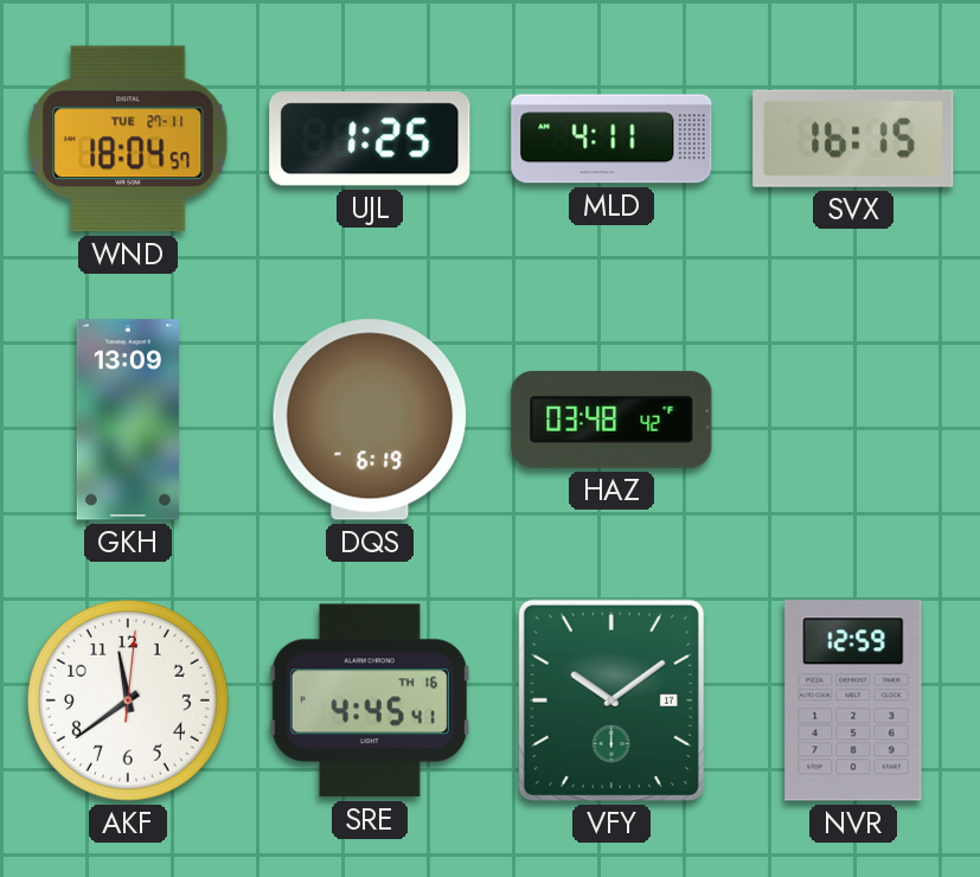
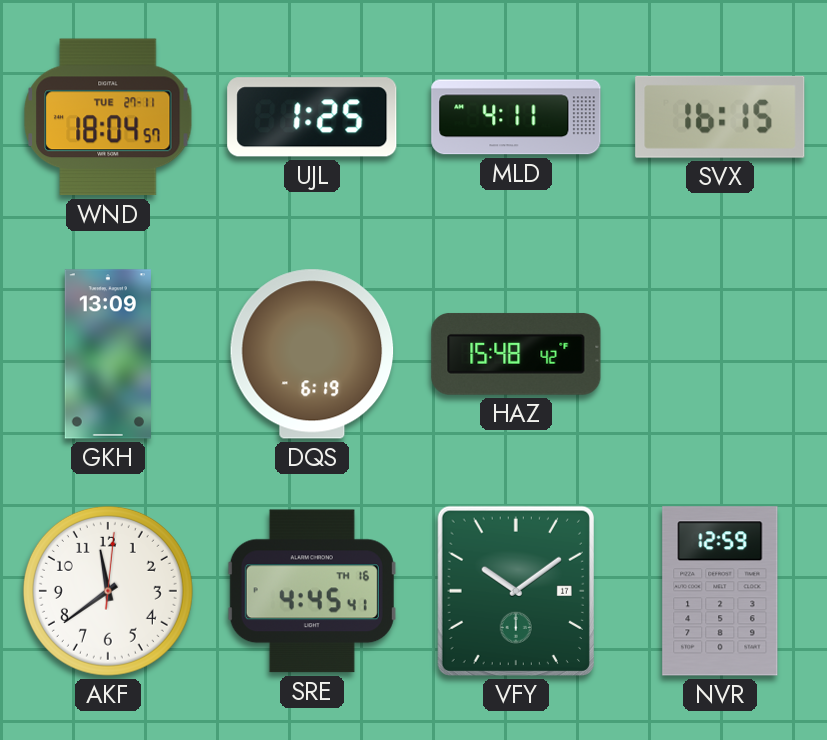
HAZ: 03:48 -> 15:48
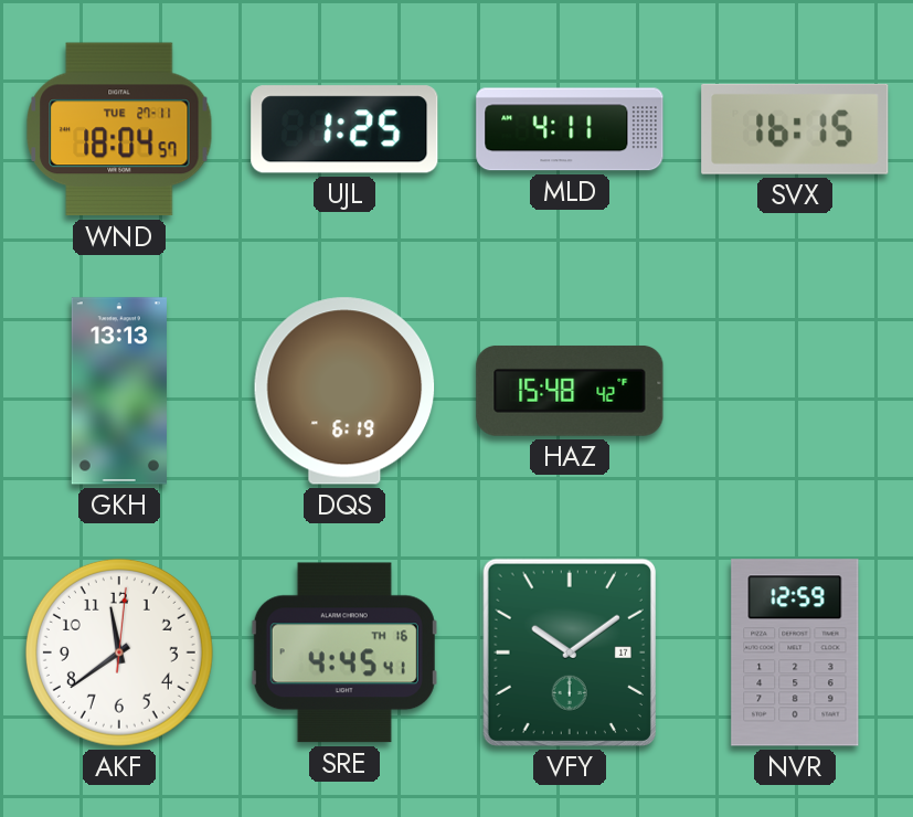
GKH: 13:09 -> 13:13
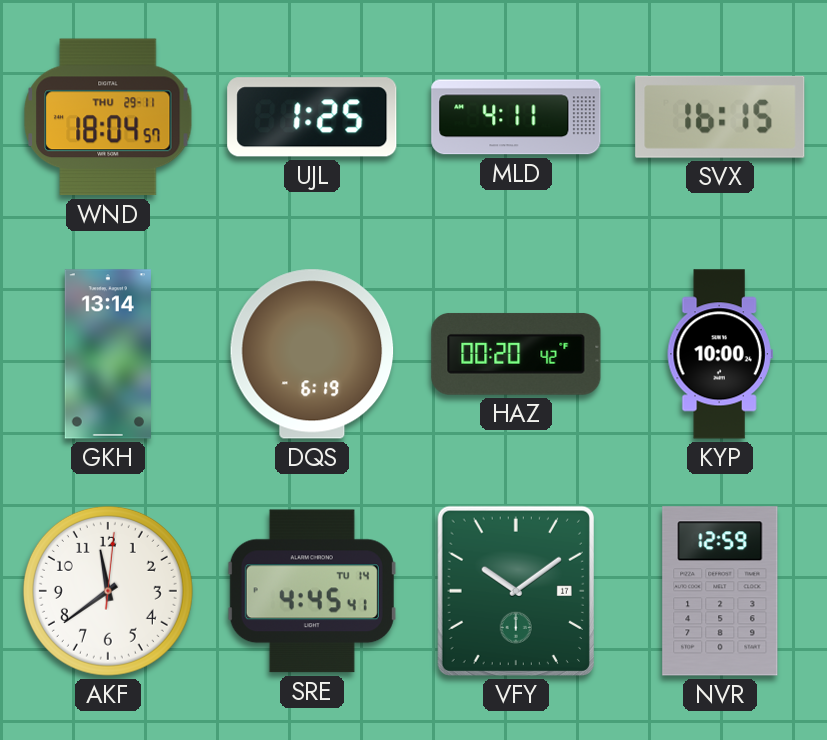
WND date: TUE 27-11 -> THU 29-11
GKH: 13:13 -> 13:14
HAZ: 15:48 -> 00:20
KYP: none -> 10:00
SRE date: TH 16 -> TU 14
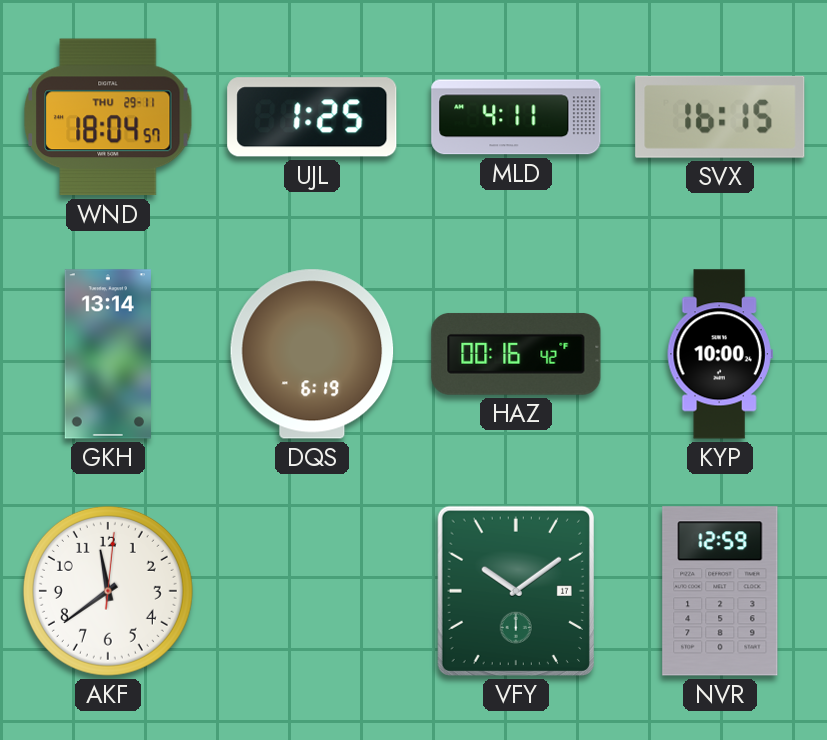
HAZ: 00:20 -> 00:16
SRE: 4:45 -> none
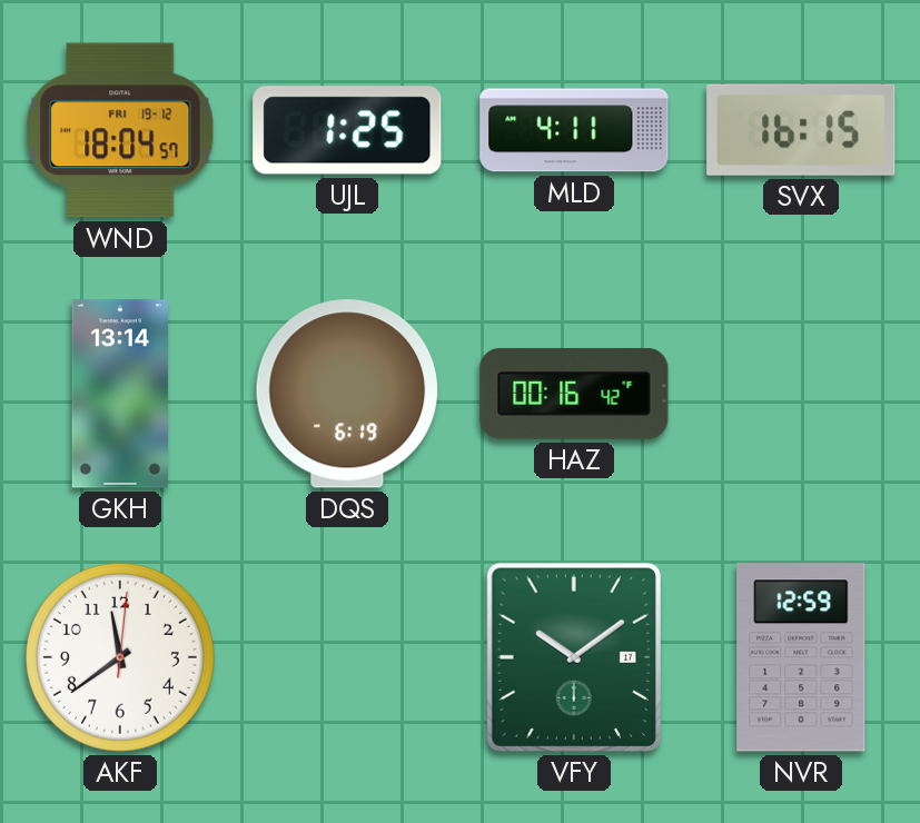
WND date: THU 29-11 -> FRI 19-12
KYP: 10:00 -> none
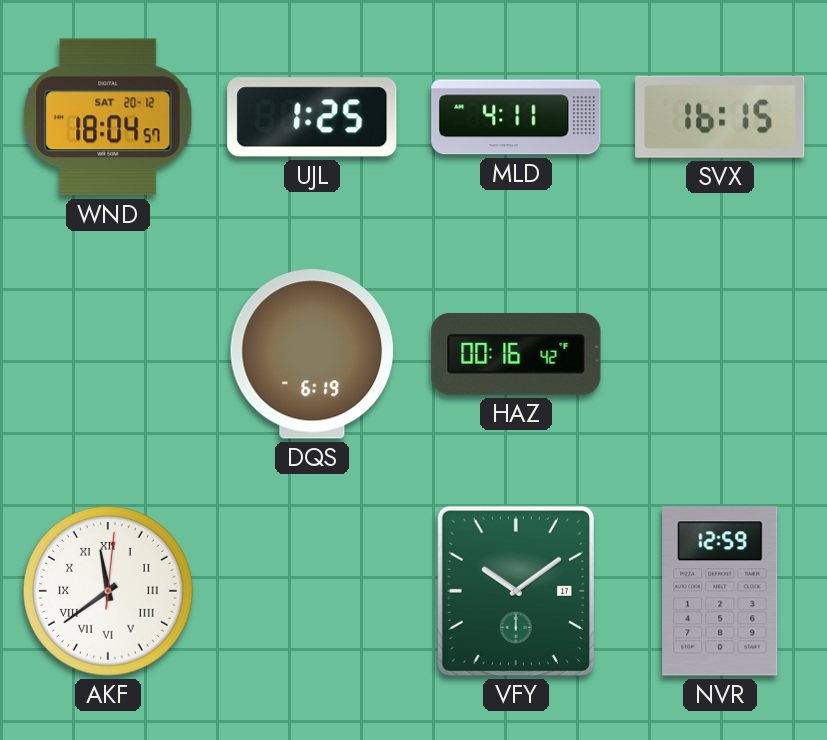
WND date: FRI 19-12 -> SAT 20-12
GKH: 13:14 -> none
AKF numerals: Arabic -> Roman
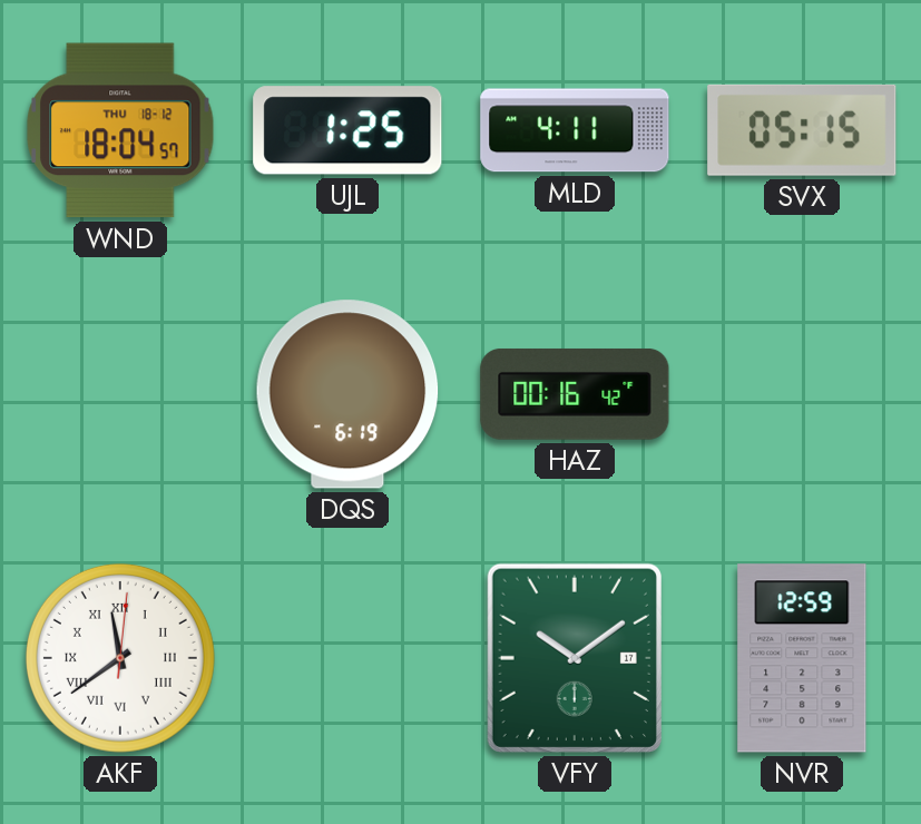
WND date: SAT 20-12 -> THU 18-12
SVX: 16:15 -> 05:15
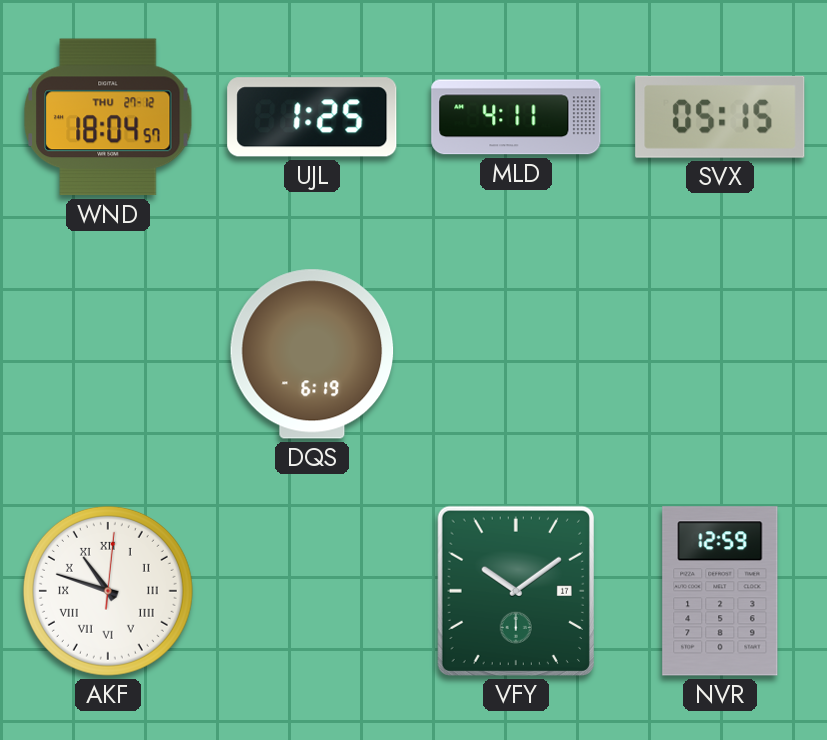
WND date: THU 18-12 -> THU 27-12
HAZ: 00:16 -> none
AKF: 11:39 -> 10:48
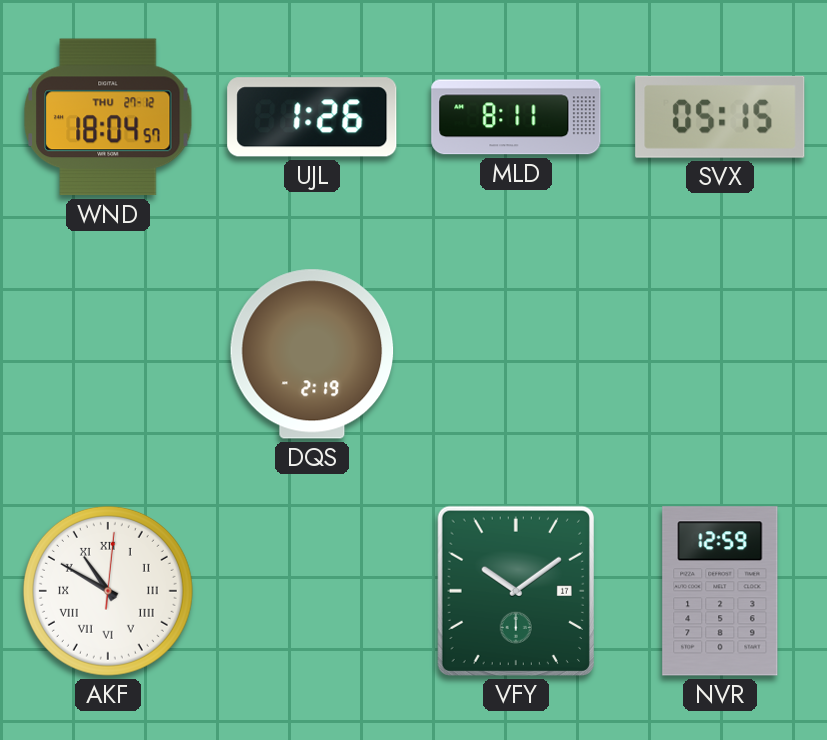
UJL: 1:25 -> 1:26
MLD: 4:11 -> 8:11
DQS: 6:19 -> 2:19
AKF: 10:48 -> 10:50
